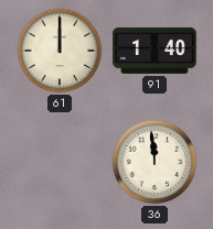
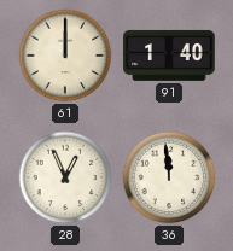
28: none -> 12:56
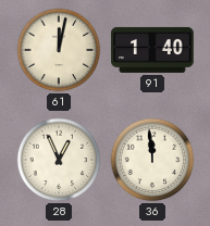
61: 12:00 -> 12:02
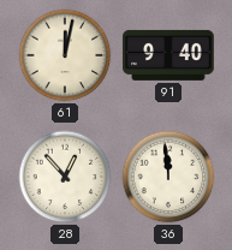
91: 1:40 -> 9:40
28: 12:56 -> 12:53
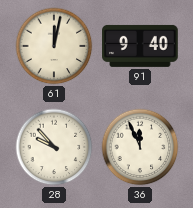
28: 12:53 -> 9:53
36: 11:59 -> 11:56
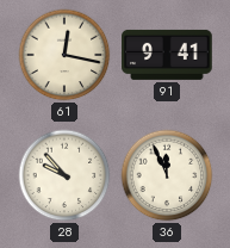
61: 12:02 -> 12:17
91: 9:40 -> 9:41
